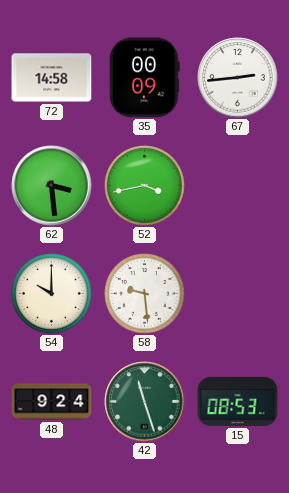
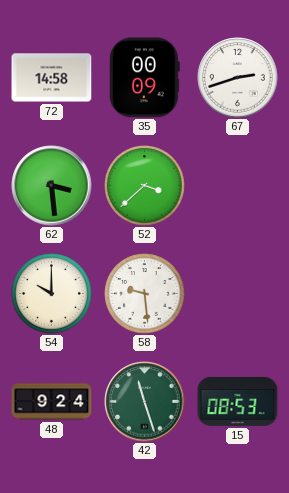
67: 2:44 -> 2:42
52: 3:43 -> 3:38
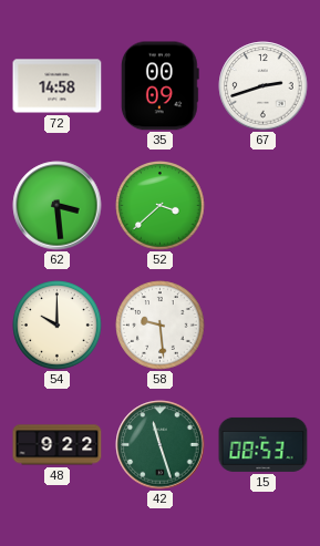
48: 9:24 -> 9:22
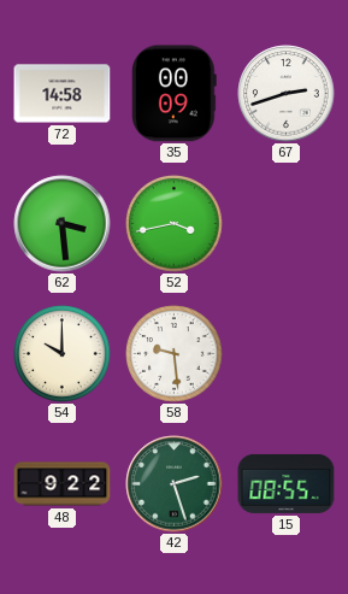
52: 3:38 -> 3:43
42: 11:27 -> 2:27
15: 08:53 -> 08:55
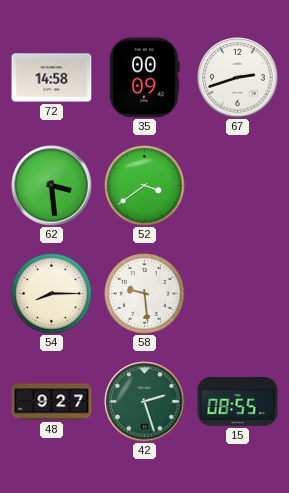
52: 3:43 -> 3:39
54: 10:00 -> 8:15
48: 9:22 -> 9:27
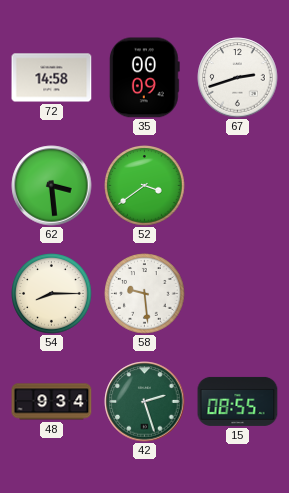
48: 9:27 -> 9:34
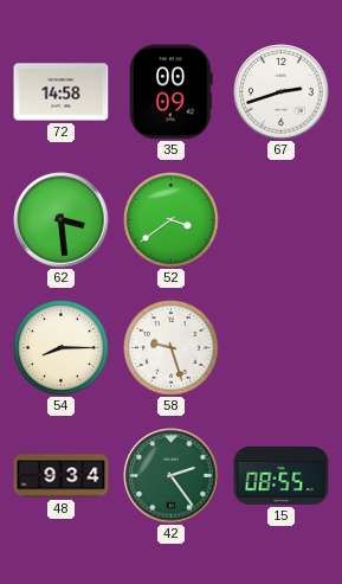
58: 9:29 -> 9:27
42: 2:27 -> 2:24
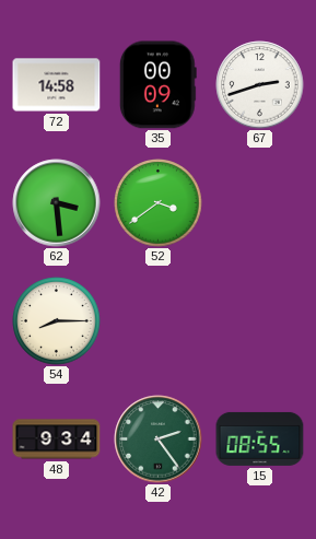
58: 9:27 -> none
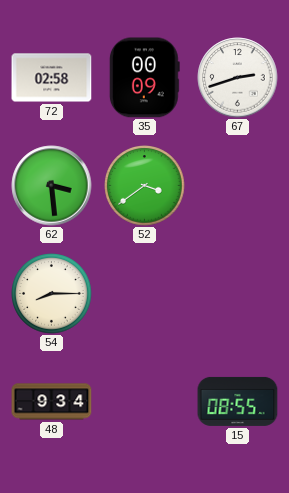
72: 14:58 -> 02:58
42: 2:24 -> none
